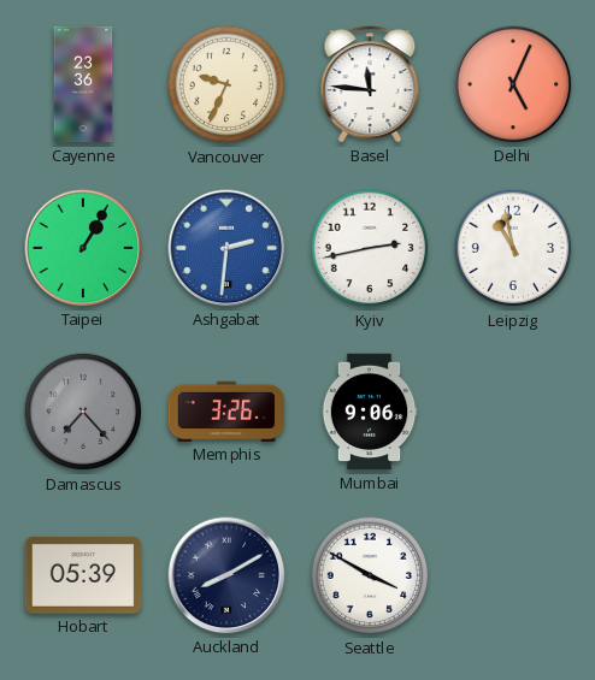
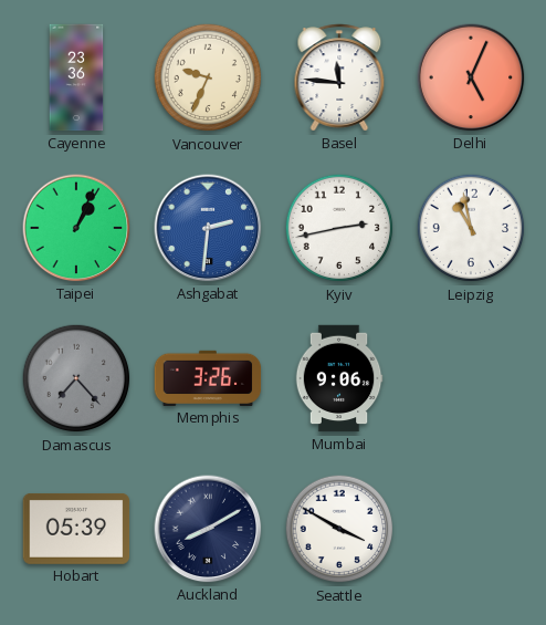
Taipei: 1:05 -> 1:04
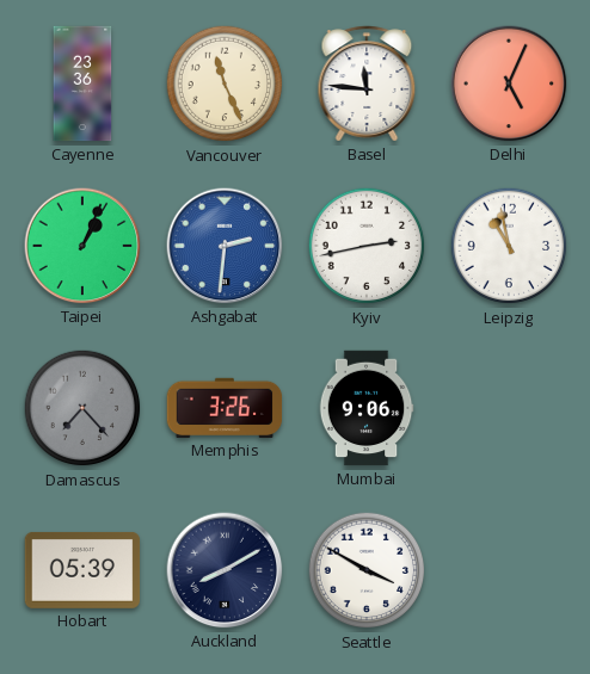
Vancouver: 9:34 -> 11:26
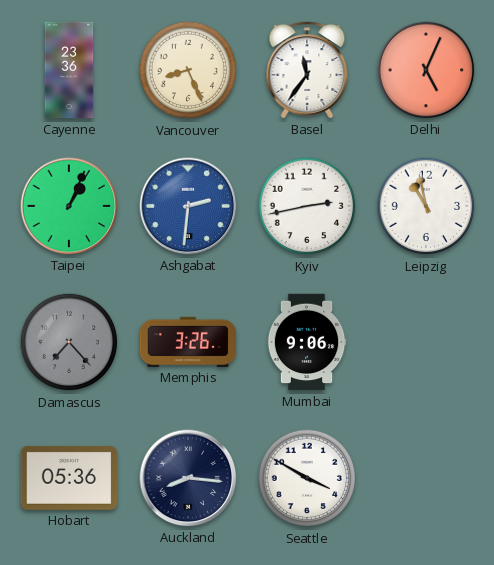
Vancouver: 11:26 -> 8:26
Basel: 11:46 -> 11:36
Hobart: 05:39 -> 05:36
Auckland: 8:10 -> 8:16
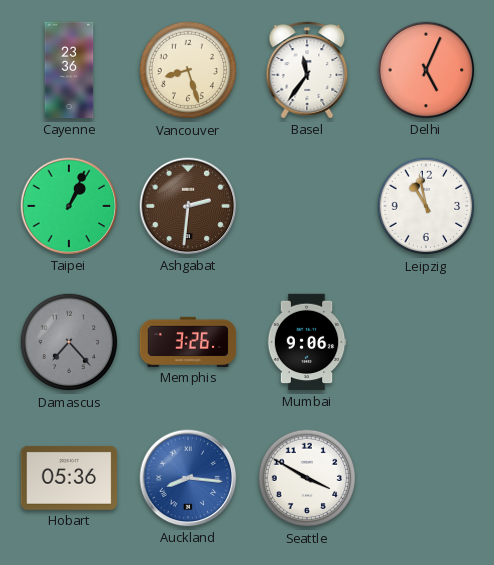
Vancouver: 8:26 -> 8:27
Ashgabat dial: blue -> brown
Kyiv: 2:43 -> none
Auckland dial: navy -> blue
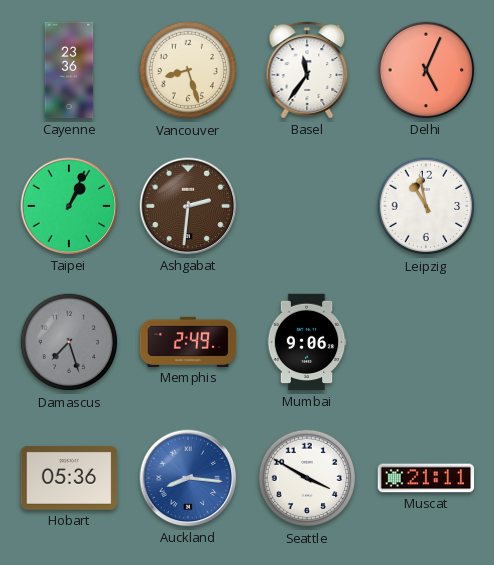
Damascus: 7:23 -> 7:27
Memphis: 3:26 -> 2:49
Muscat: none -> 21:11
